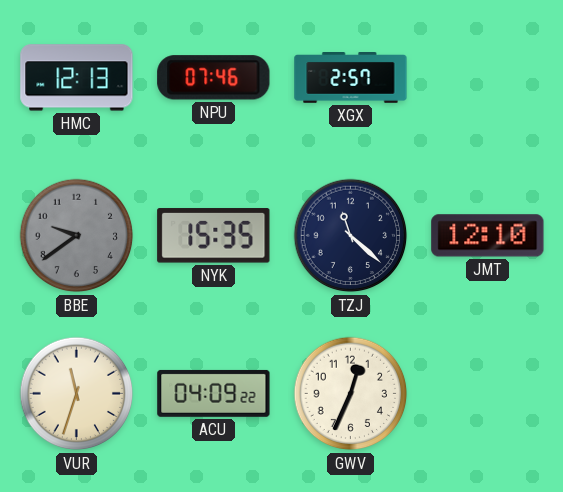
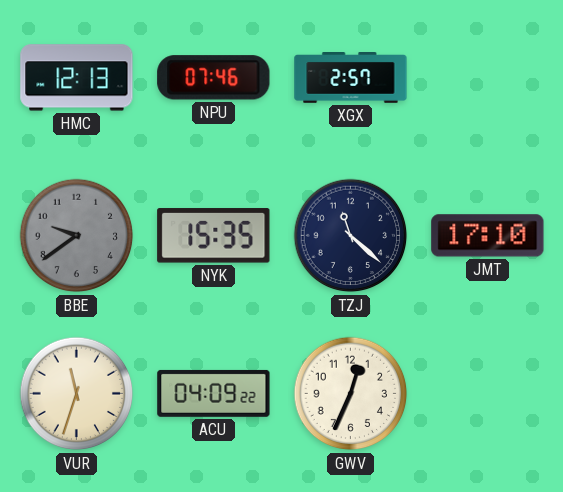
JMT: 12:10 -> 17:10
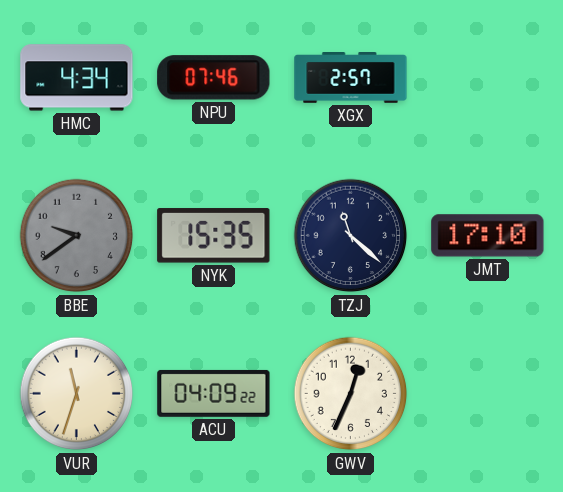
HMC: 12:13 -> 4:34
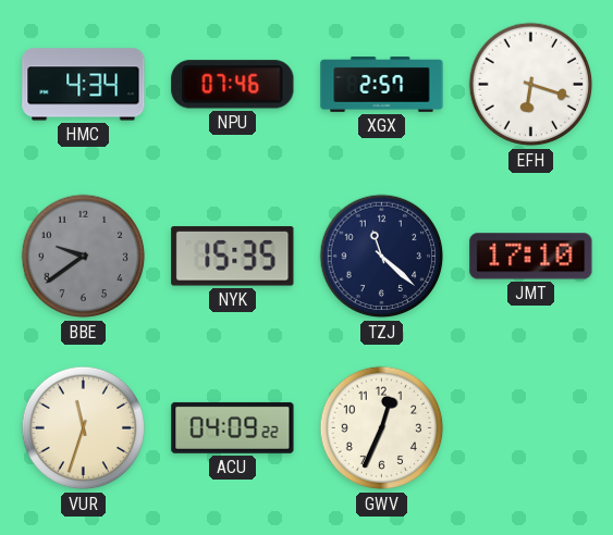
EFH: none -> 6:18
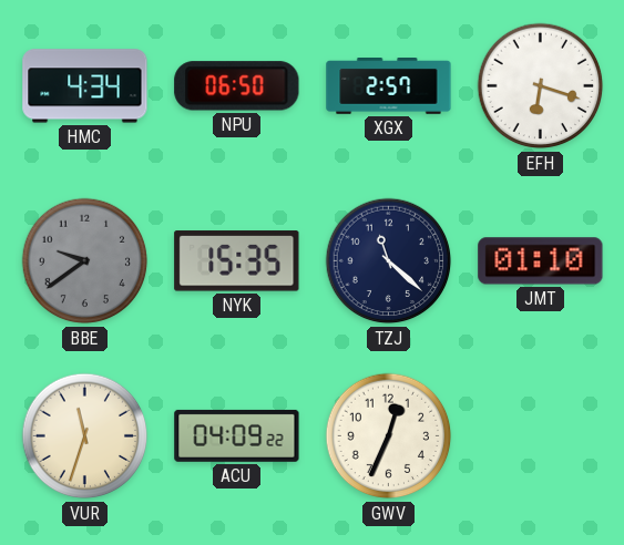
NPU: 07:46 -> 06:50
JMT: 17:10 -> 01:10
